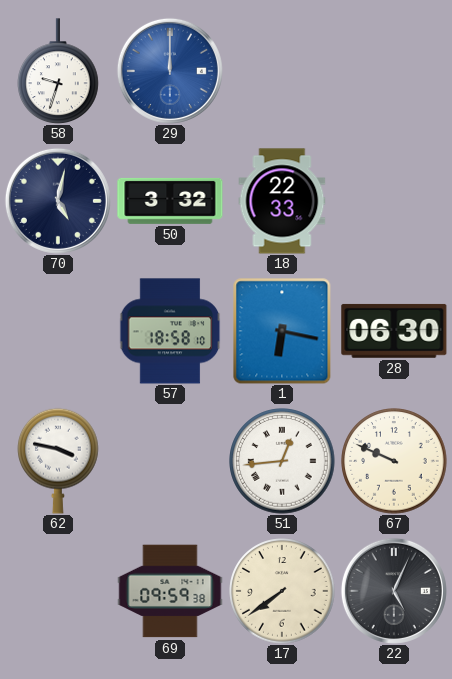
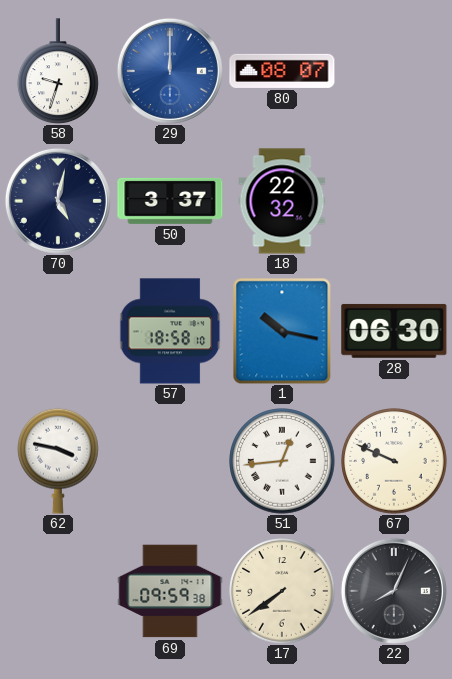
80: none -> 08:07
50: 3:32 -> 3:37
18: 22:33 -> 22:32
1: 6:17 -> 10:17
22: 5:04 -> 8:04
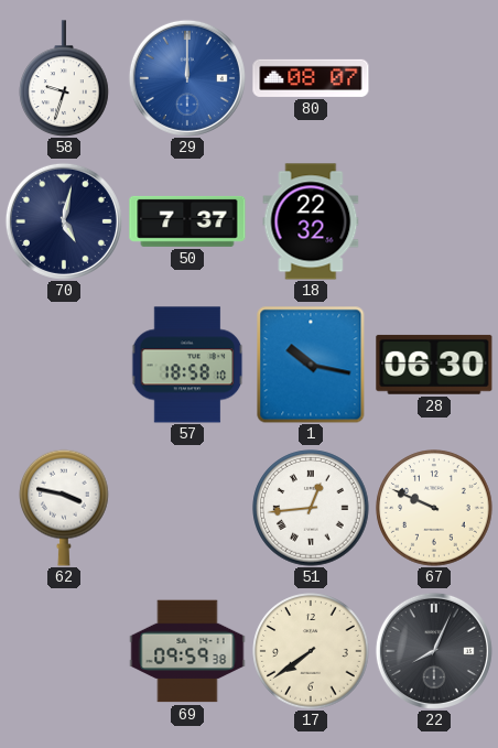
50: 3:37 -> 7:37
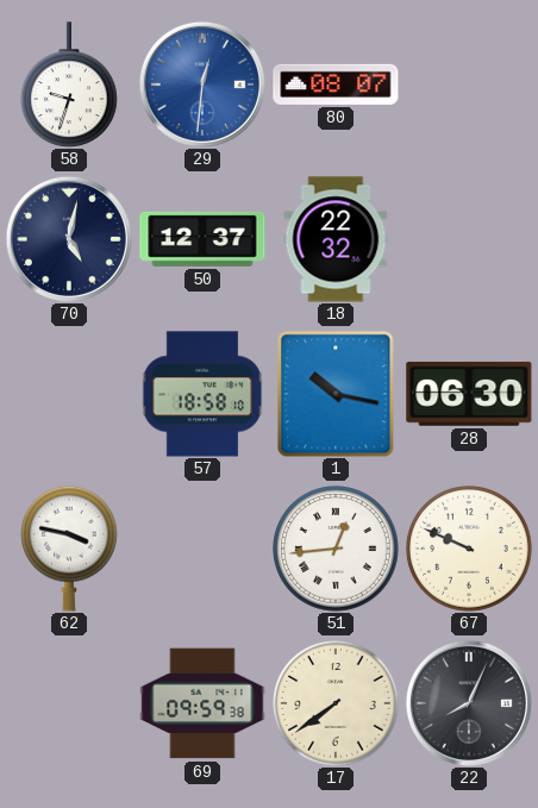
29: 12:00 -> 12:31
50: 7:37 -> 12:37
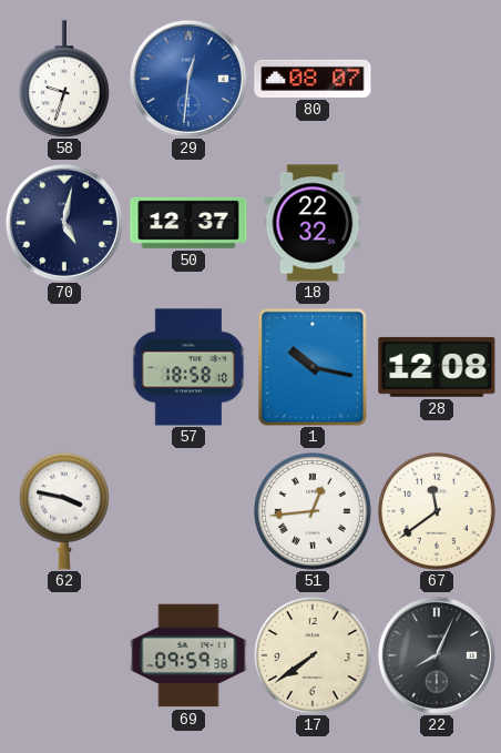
28: 06:30 -> 12:08
67: 9:49 -> 11:39
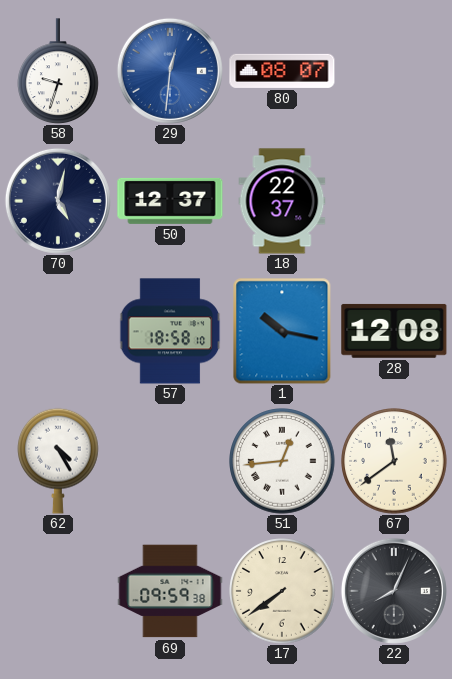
18: 22:32 -> 22:37
62: 3:47 -> 4:25
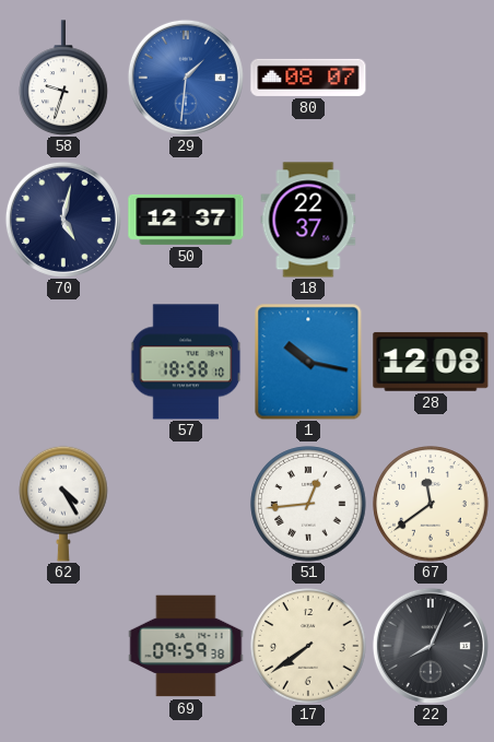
29: 12:31 -> 1:31
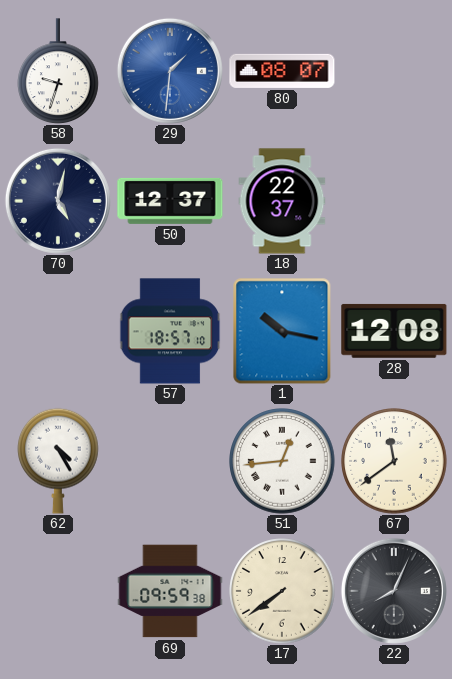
57: 18:58 -> 18:57
